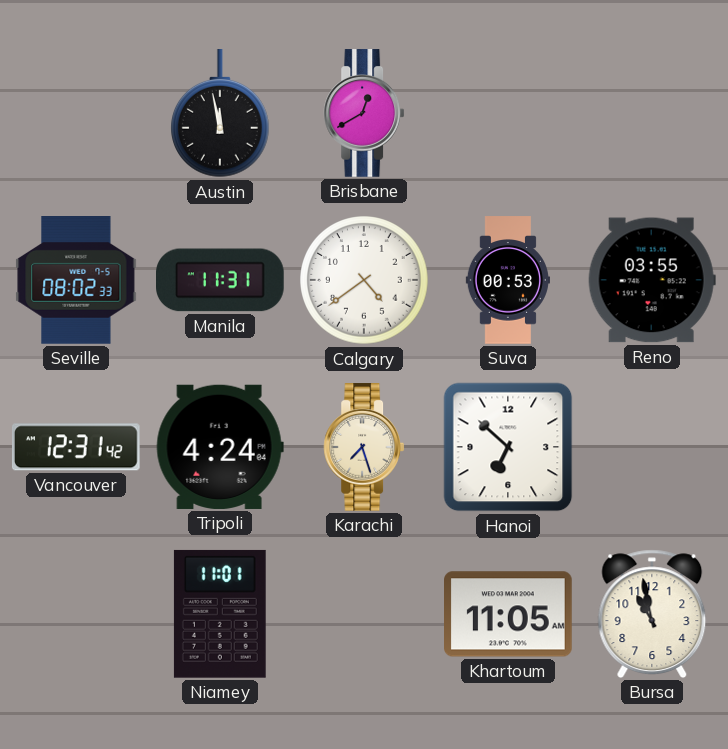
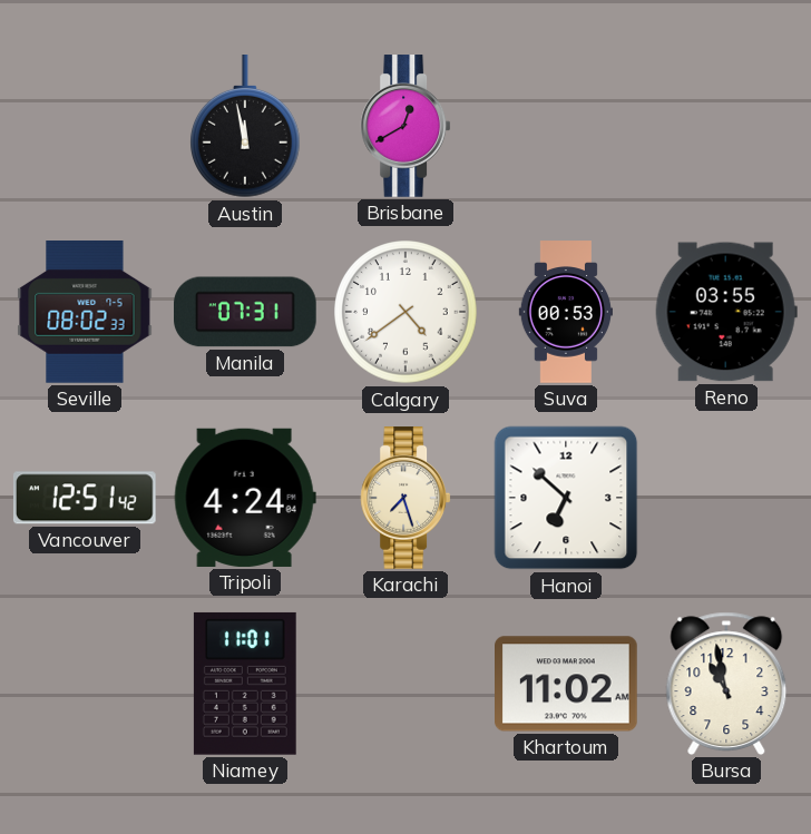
Manila: 11:31 -> 07:31
Vancouver: 12:31 -> 12:51
Khartoum: 11:05 -> 11:02
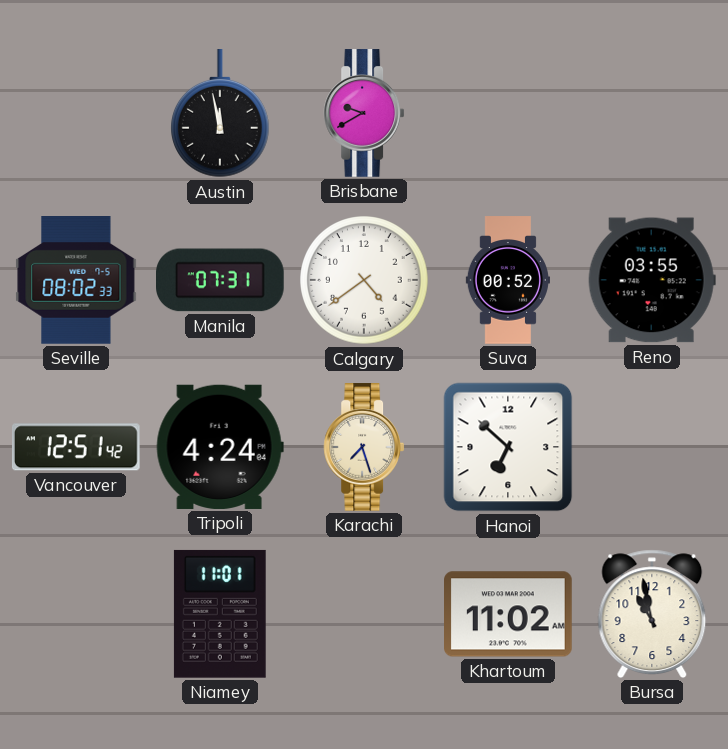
Brisbane: 12:40 -> 9:40
Suva: 00:53 -> 00:52
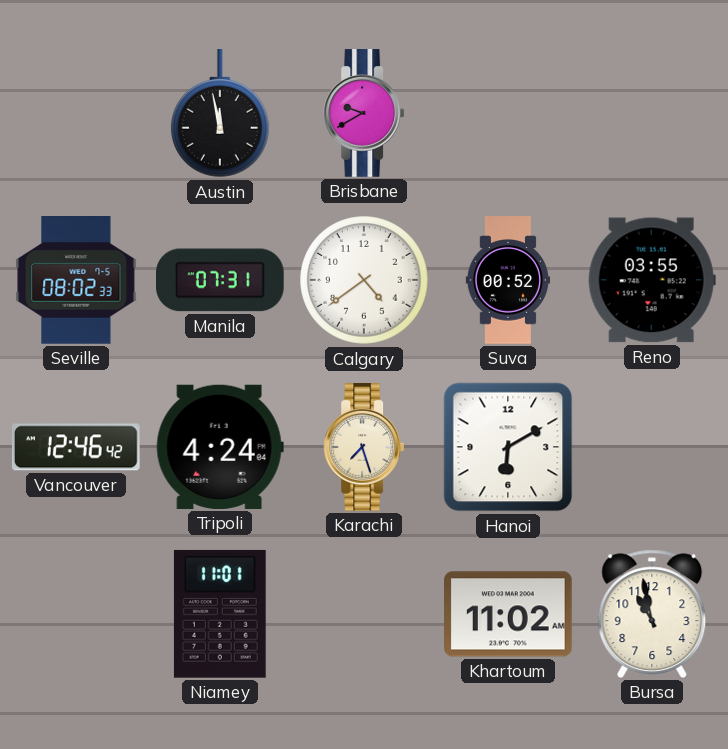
Vancouver: 12:51 -> 12:46
Hanoi: 6:52 -> 6:10
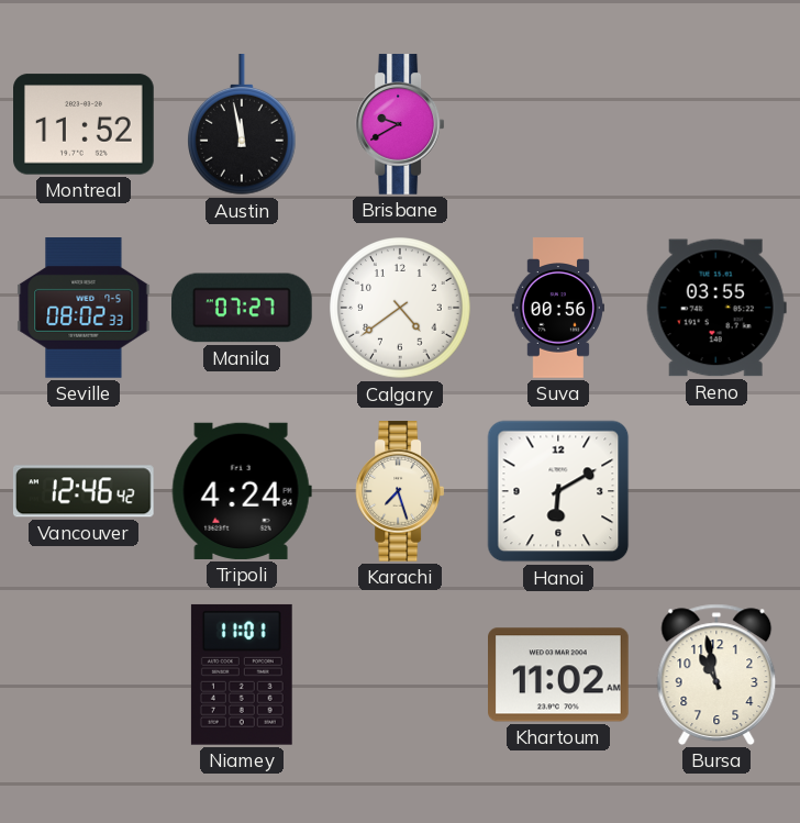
Montreal: none -> 11:52
Manila: 07:31 -> 07:27
Suva: 00:52 -> 00:56
